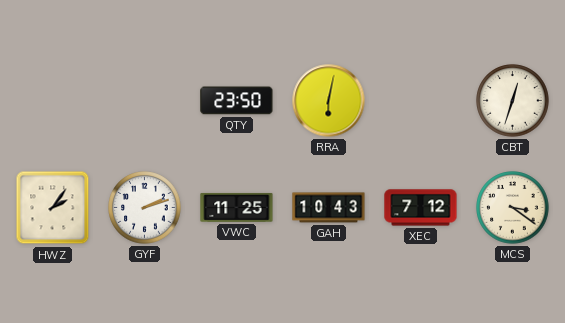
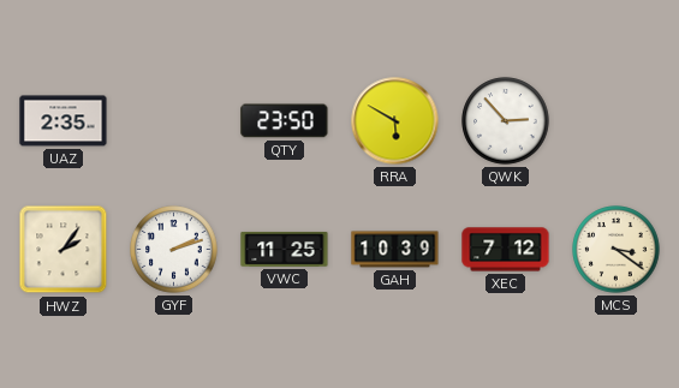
UAZ: none -> 2:35
RRA: 6:02 -> 5:50
QWK: none -> 2:53
CBT: 12:33 -> none
GAH: 10:43 -> 10:39
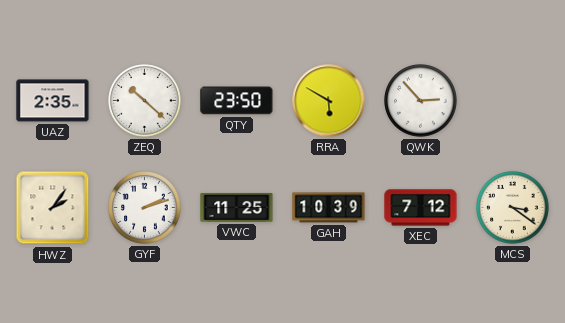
ZEQ: none -> 10:22
